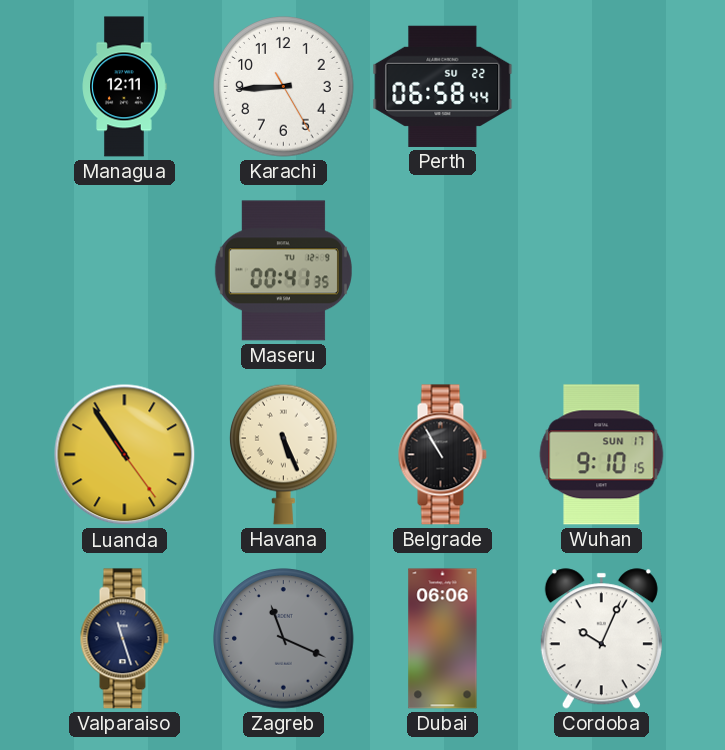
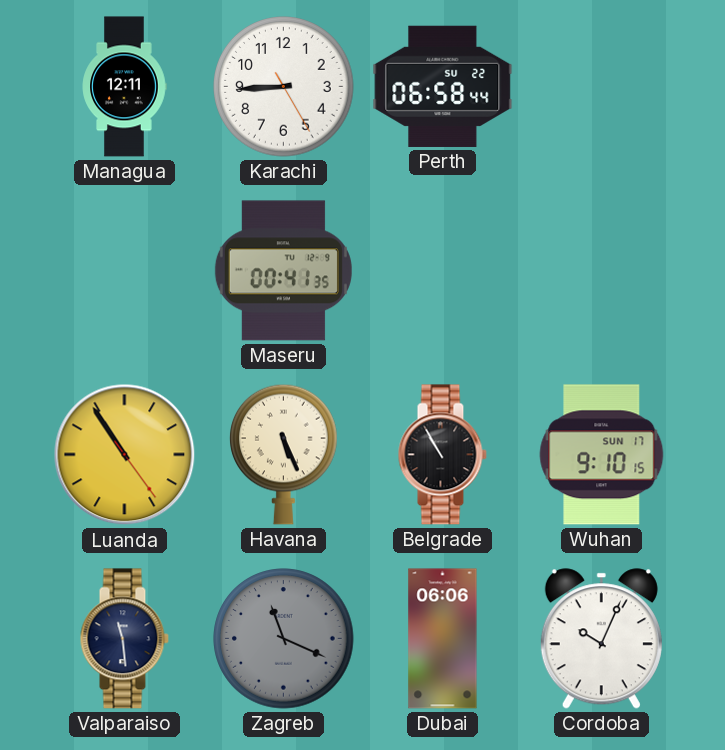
Valparaiso: 11:27 -> 11:29
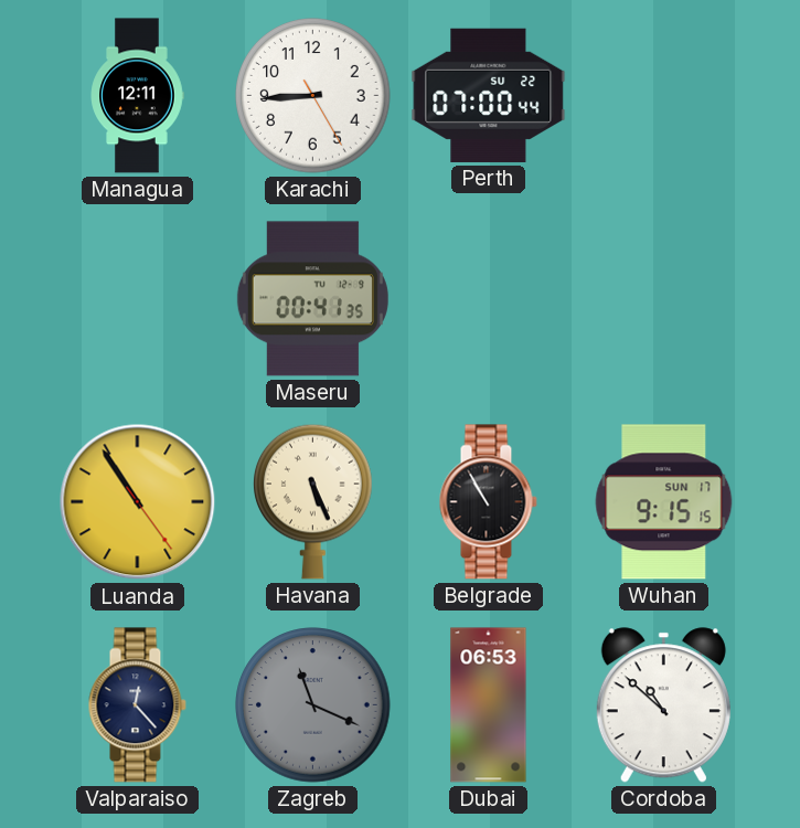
Perth: 06:58 -> 07:00
Wuhan: 9:10 -> 9:15
Valparaiso: 11:29 -> 12:23
Dubai: 06:06 -> 06:53
Cordoba: 10:04 -> 10:52
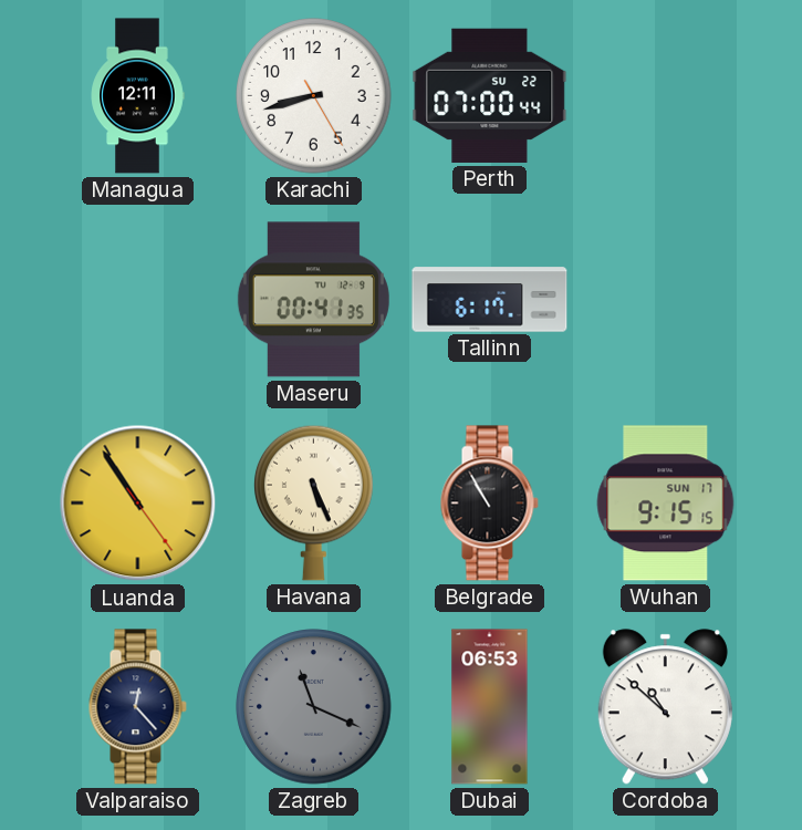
Karachi: 8:44 -> 8:42
Tallinn: none -> 6:17
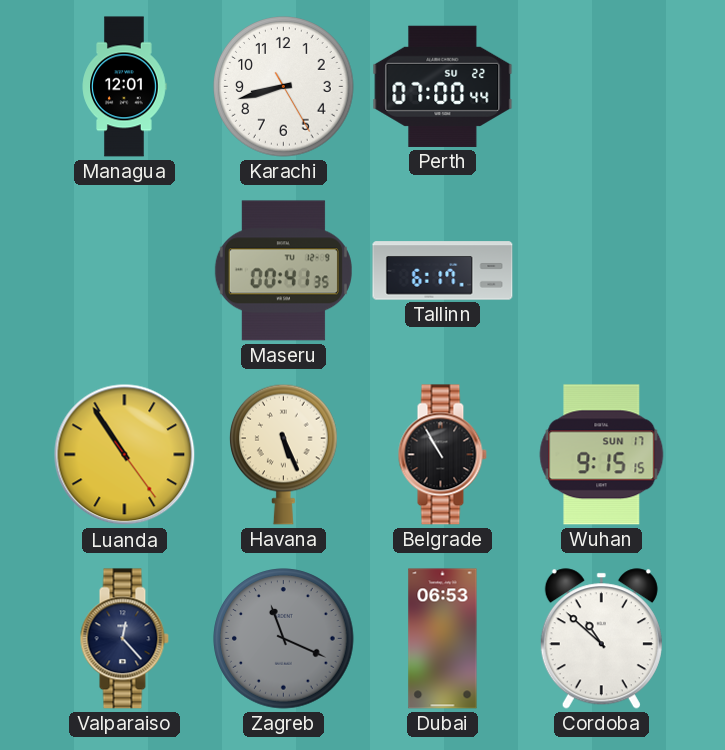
Managua: 12:11 -> 12:01
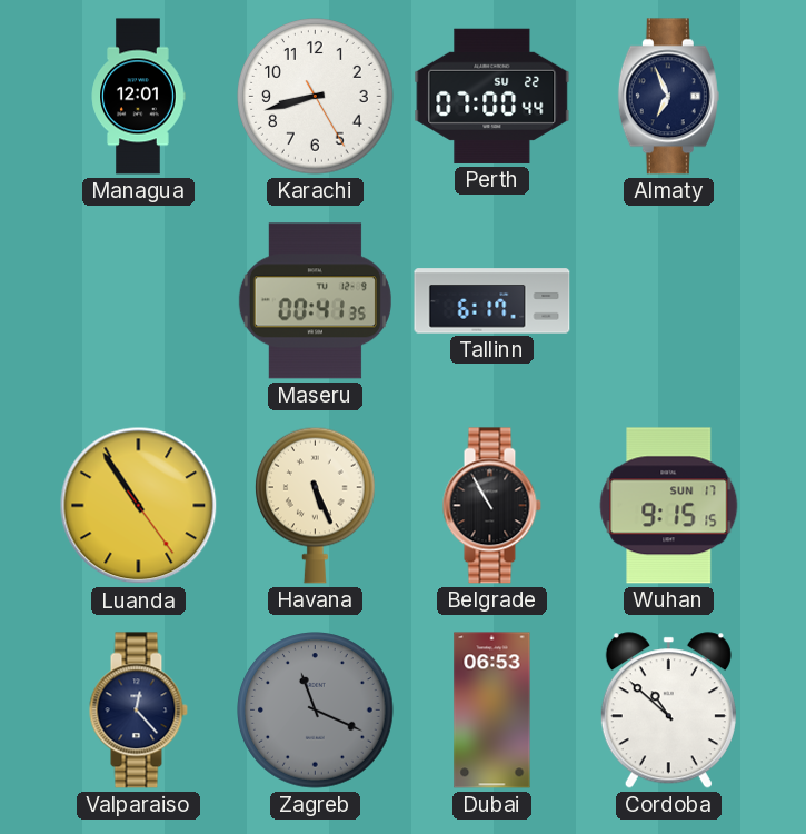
Almaty: none -> 6:56
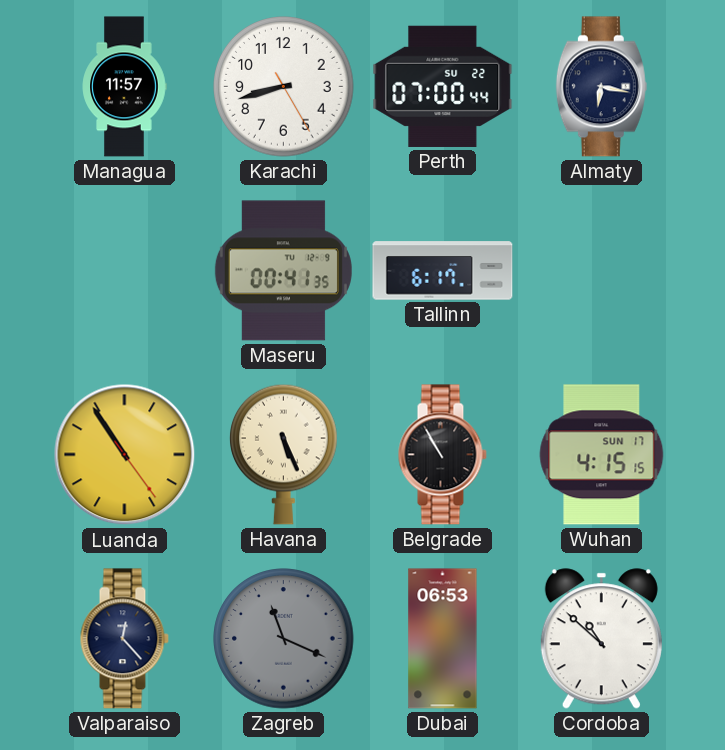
Managua: 12:01 -> 11:57
Almaty: 6:56 -> 6:17
Wuhan: 9:15 -> 4:15
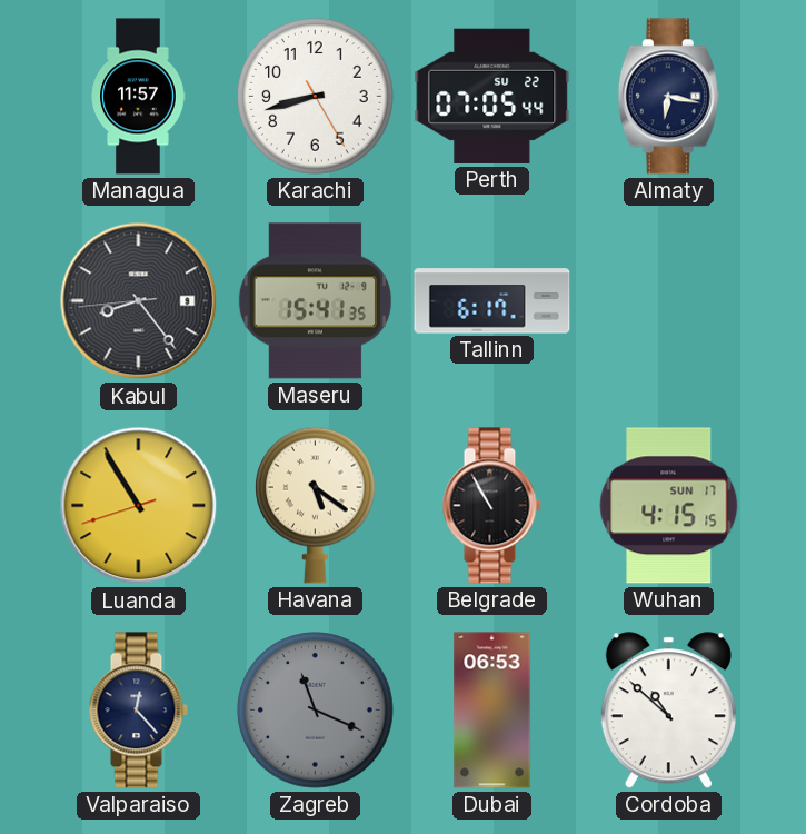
Perth: 07:00 -> 07:05
Kabul: none -> 8:23
Maseru: 00:41 -> 15:41
Luanda: 10:54:24 -> 10:54:42
Havana: 5:26 -> 5:21
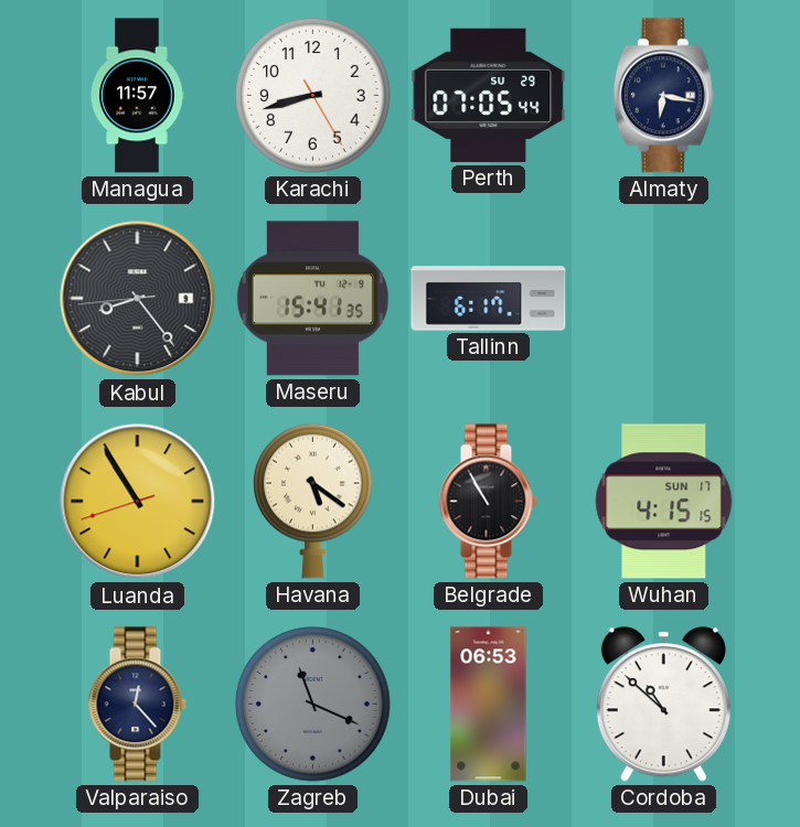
Perth date: SU 22 -> SU 29
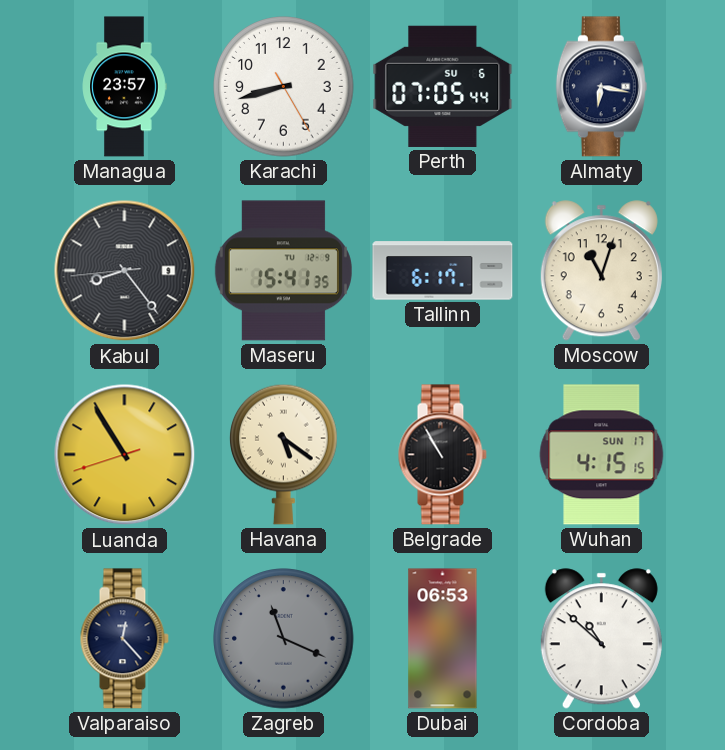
Managua: 11:57 -> 23:57
Perth date: SU 29 -> SU 6
Moscow: none -> 11:03
